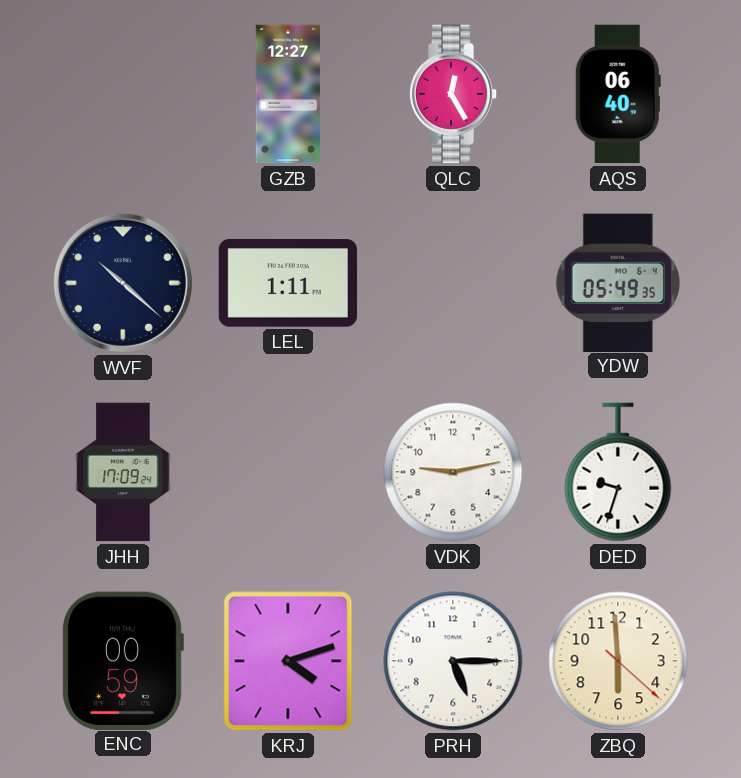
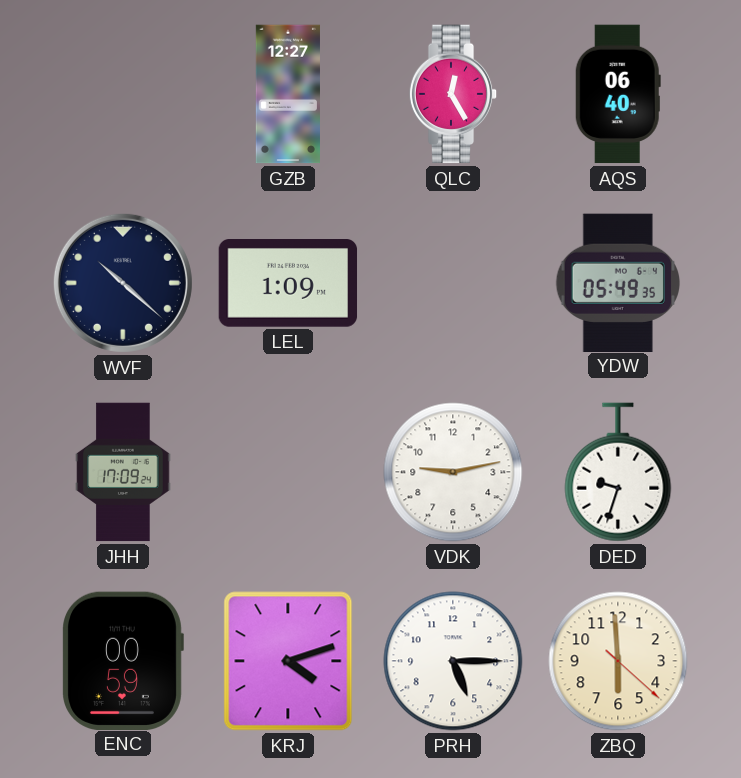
LEL: 1:11 -> 1:09
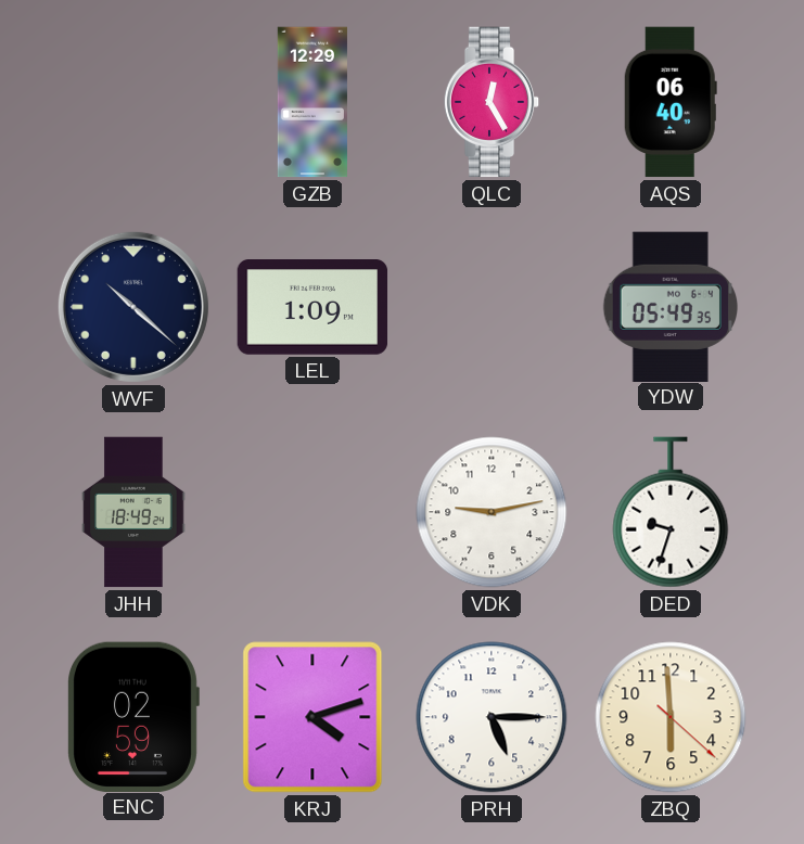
GZB: 12:27 -> 12:29
JHH: 17:09 -> 18:49
ENC: 00:59 -> 02:59
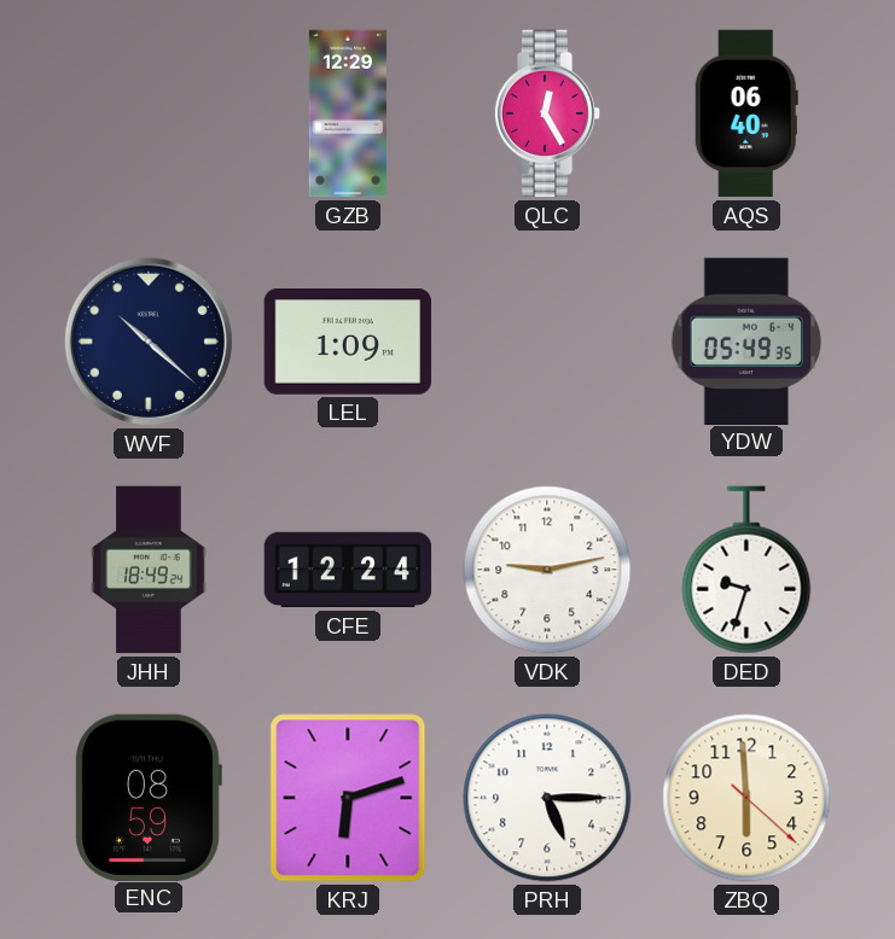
CFE: none -> 12:24
ENC: 02:59 -> 08:59
KRJ: 4:12 -> 6:12
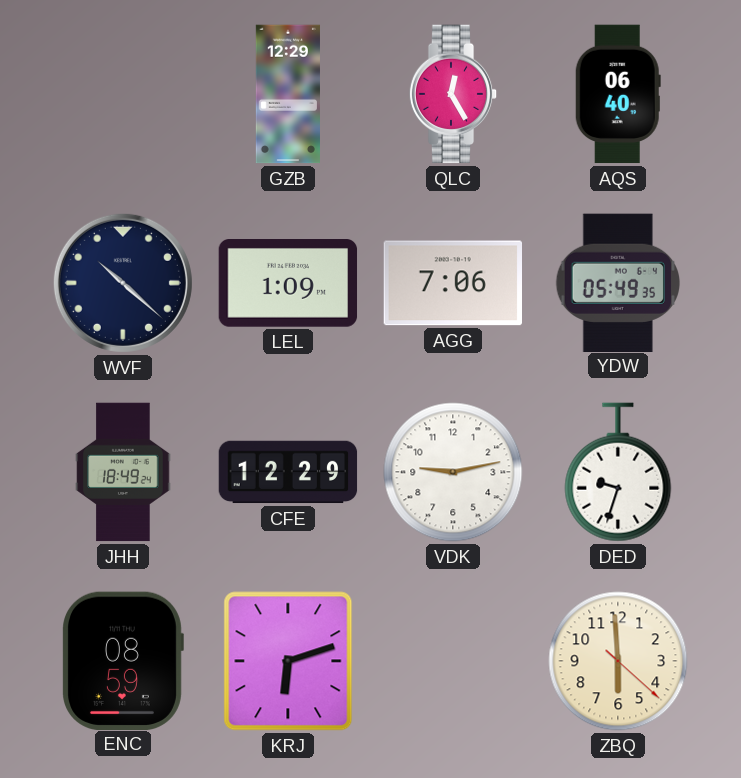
AGG: none -> 7:06
CFE: 12:24 -> 12:29
PRH: 5:15 -> none
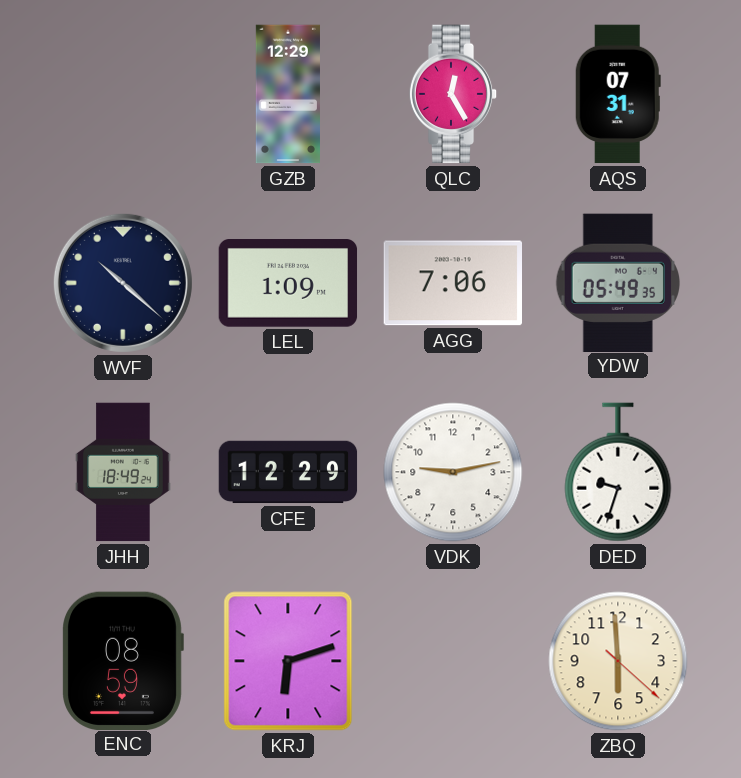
AQS: 06:40 -> 07:31
